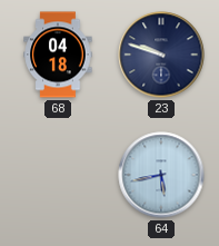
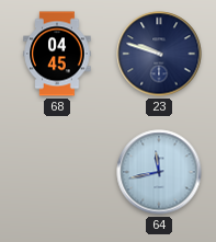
68: 04:18 -> 04:45
64: 5:43 -> 11:43
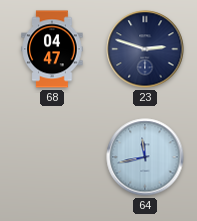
68: 04:45 -> 04:47
23: 9:48 -> 2:48
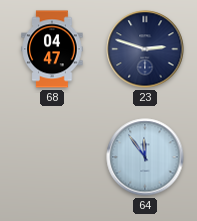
64: 11:43 -> 11:54
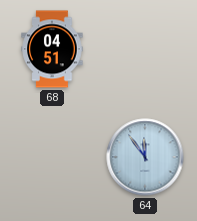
68: 04:47 -> 04:51
23: 2:48 -> none
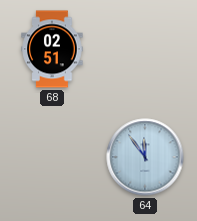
68: 04:51 -> 02:51
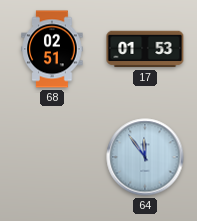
17: none -> 01:53
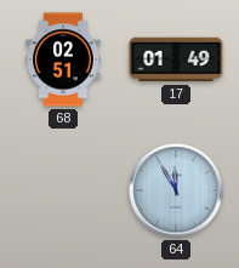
17: 01:53 -> 01:49
64: 11:54 -> 11:55
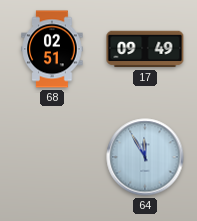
17: 01:49 -> 09:49
